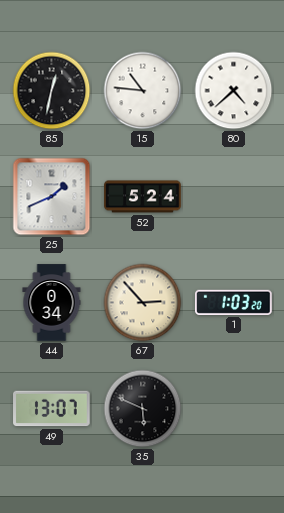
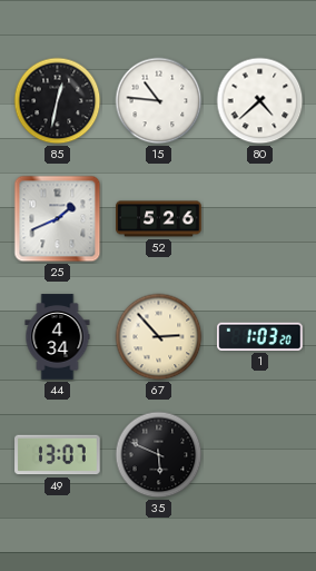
52: 5:24 -> 5:26
44: 0:34 -> 4:34
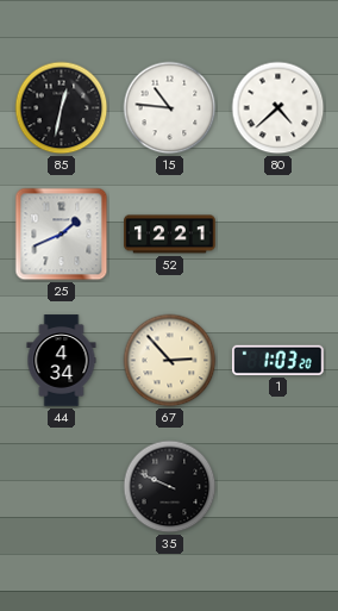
52: 5:26 -> 12:21
49: 13:07 -> none
35: 5:49 -> 9:49
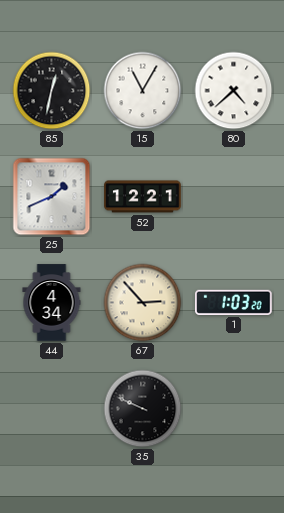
15: 10:46 -> 11:05
